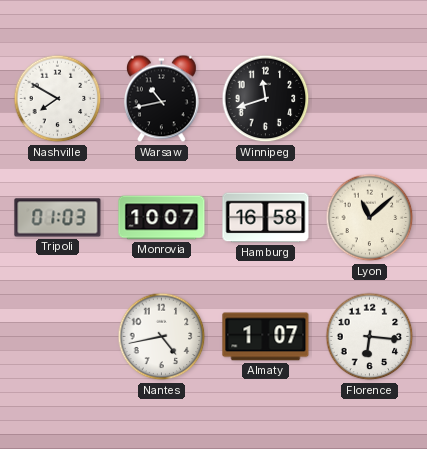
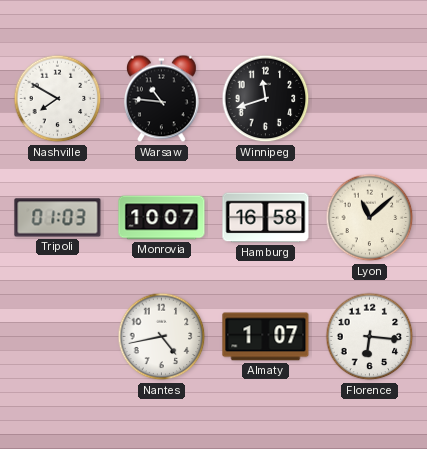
Warsaw: 10:43 -> 10:46
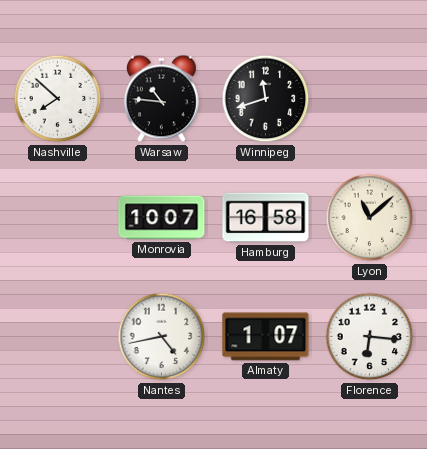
Nashville: 7:50 -> 7:52
Tripoli: 01:03 -> none
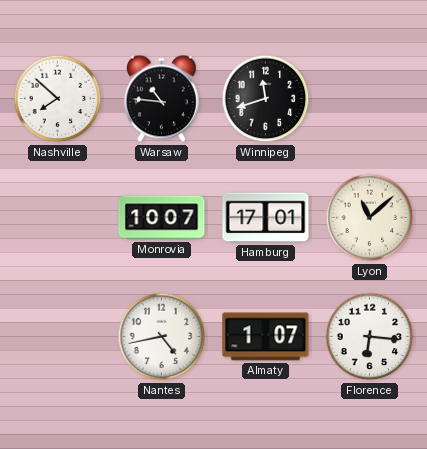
Hamburg: 16:58 -> 17:01
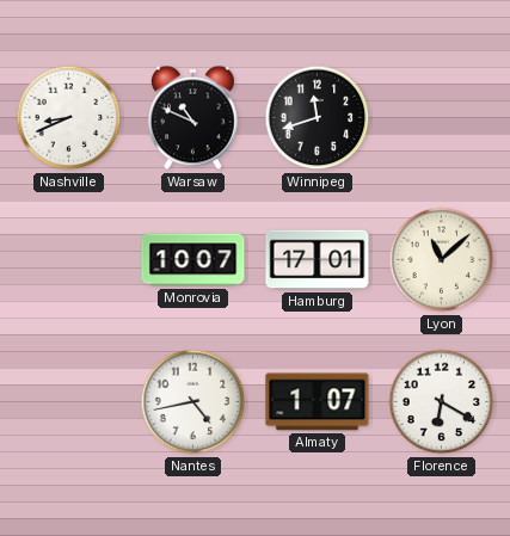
Nashville: 7:52 -> 8:41
Warsaw: 10:46 -> 10:49
Florence: 6:16 -> 6:20
